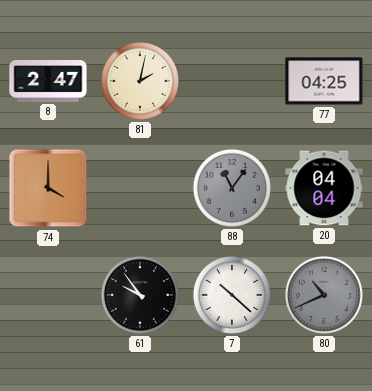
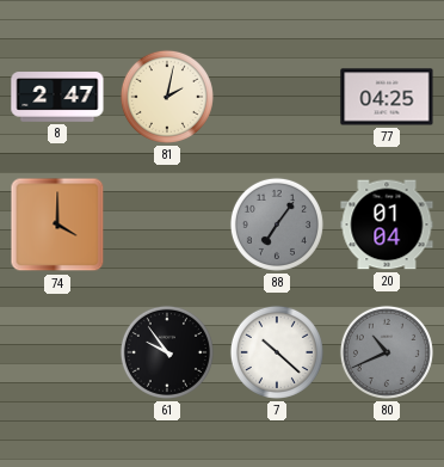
88: 11:06 -> 7:06
20: 04:04 -> 01:04
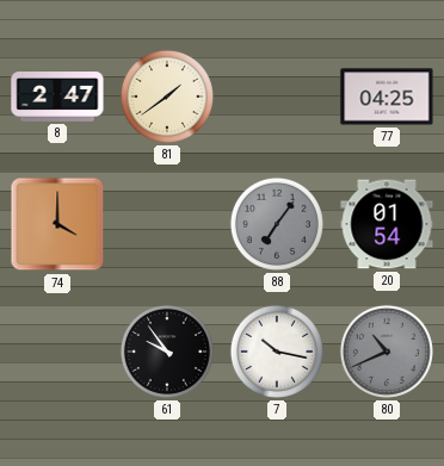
81: 2:02 -> 1:39
20: 01:04 -> 01:54
7: 10:22 -> 10:17
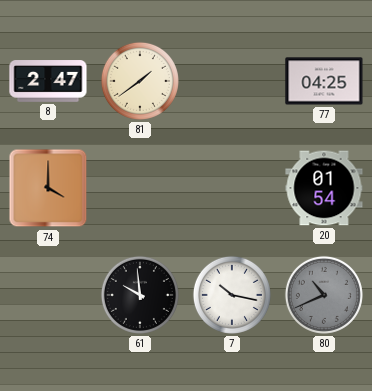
88: 7:06 -> none
61: 9:54 -> 9:59
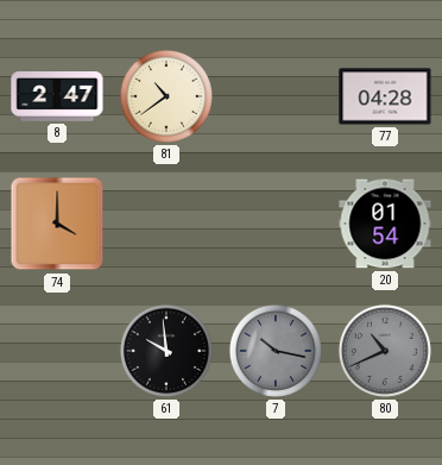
81: 1:39 -> 10:39
77: 04:25 -> 04:28
7 dial: white -> grey
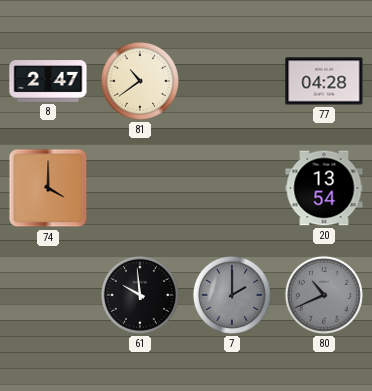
20: 01:54 -> 13:54
7: 10:17 -> 2:00
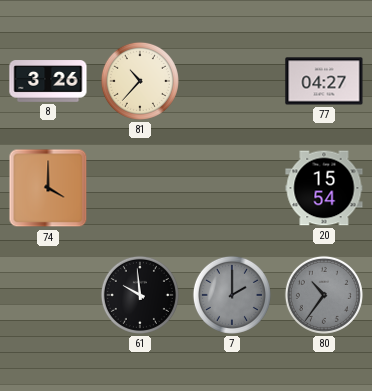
8: 2:47 -> 3:26
81: 10:39 -> 10:37
77: 04:28 -> 04:27
20: 13:54 -> 15:54
80: 10:41 -> 10:36
